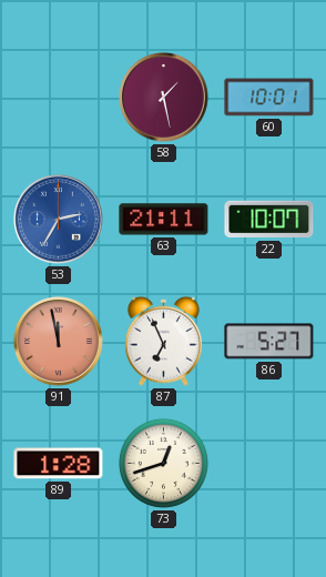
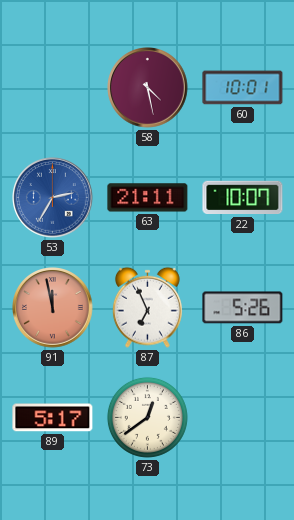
58: 1:28 -> 4:28
86: 5:27 -> 5:26
89: 1:28 -> 5:17
73: 12:42 -> 12:39
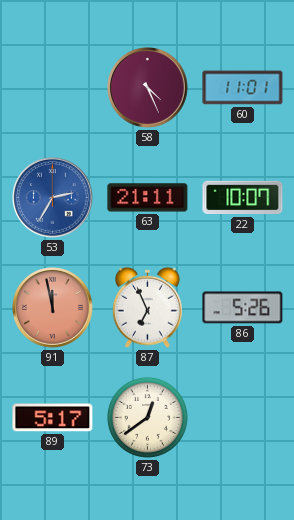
58: 4:28 -> 4:26
60: 10:01 -> 11:01
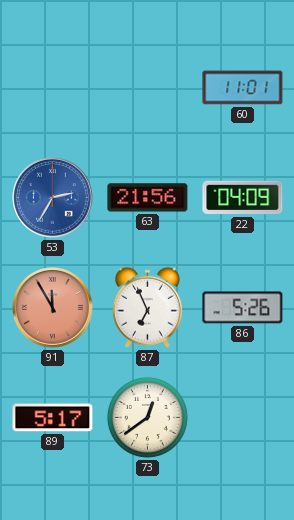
58: 4:26 -> none
63: 21:11 -> 21:56
22: 10:07 -> 04:09
91: 11:58 -> 11:55
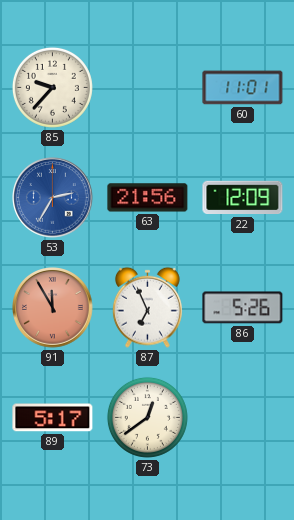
85: none -> 9:37
22: 04:09 -> 12:09
